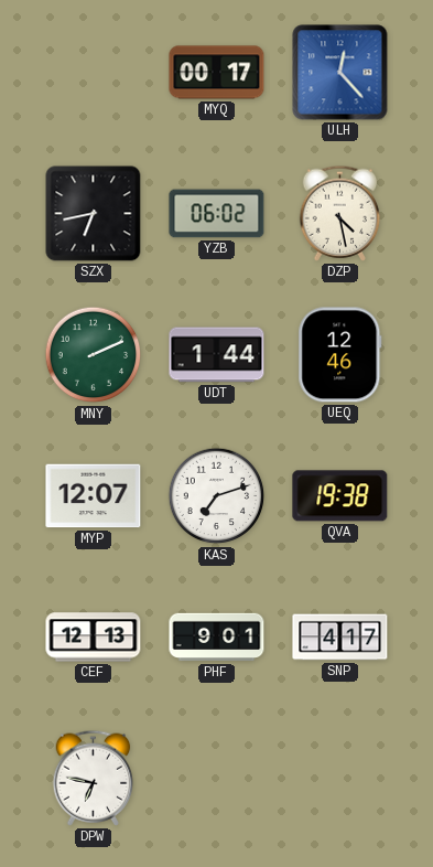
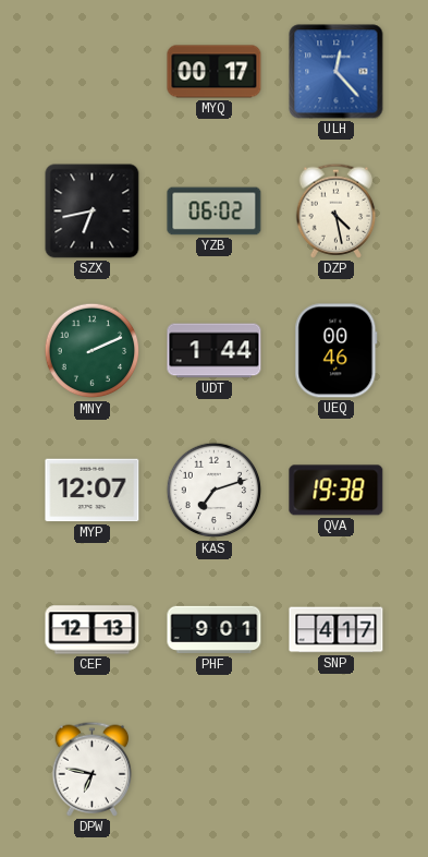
UEQ: 12:46 -> 00:46
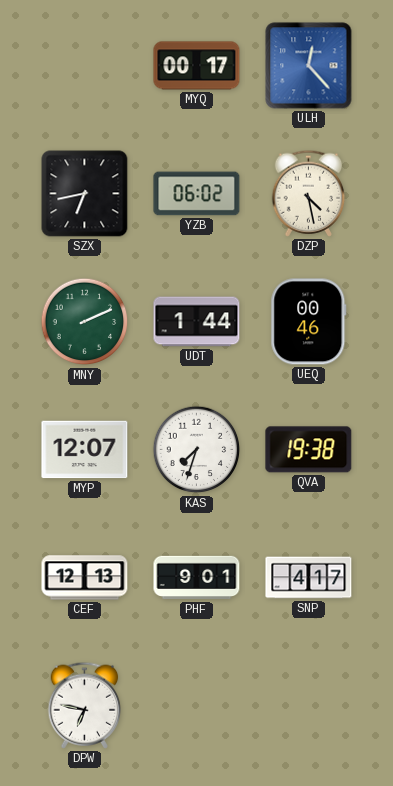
KAS: 7:12 -> 7:33
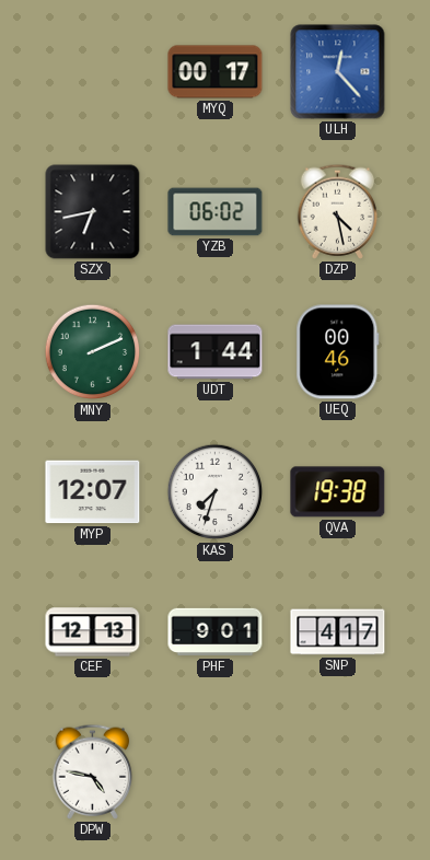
DPW: 6:47 -> 4:47
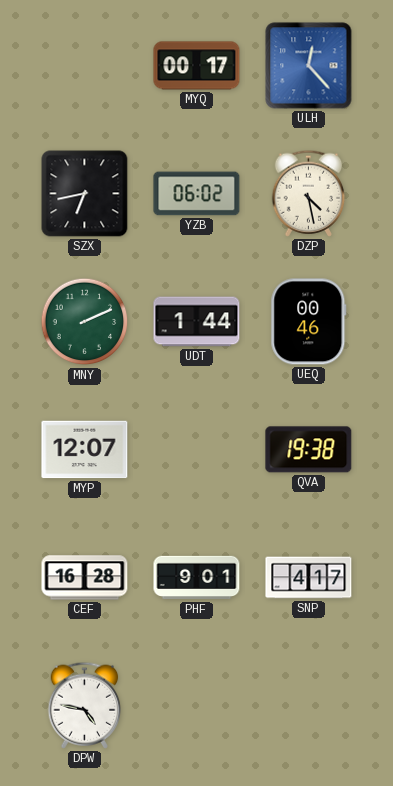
KAS: 7:33 -> none
CEF: 12:13 -> 16:28
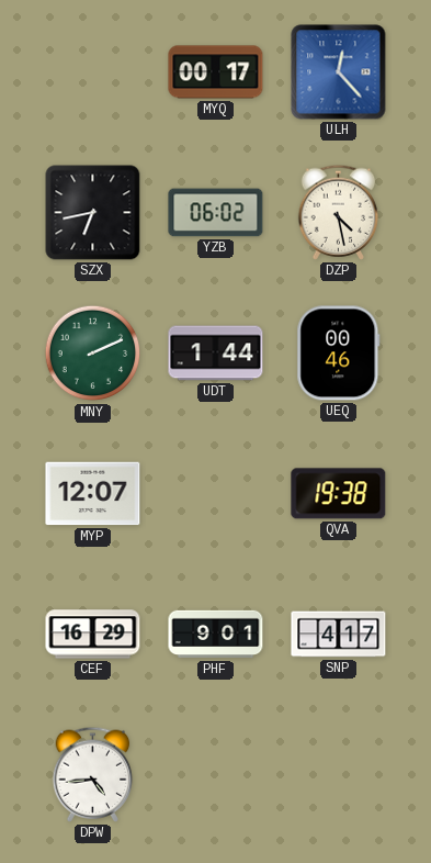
CEF: 16:28 -> 16:29
DPW: 4:47 -> 4:44
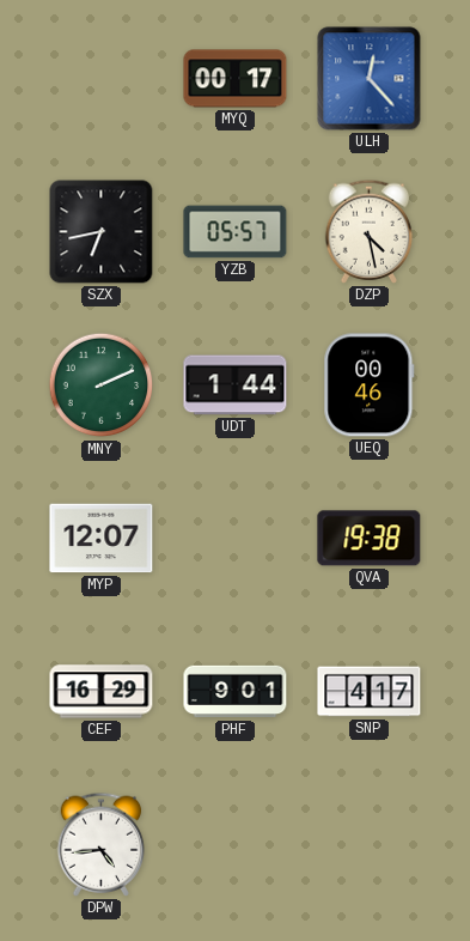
YZB: 06:02 -> 05:57
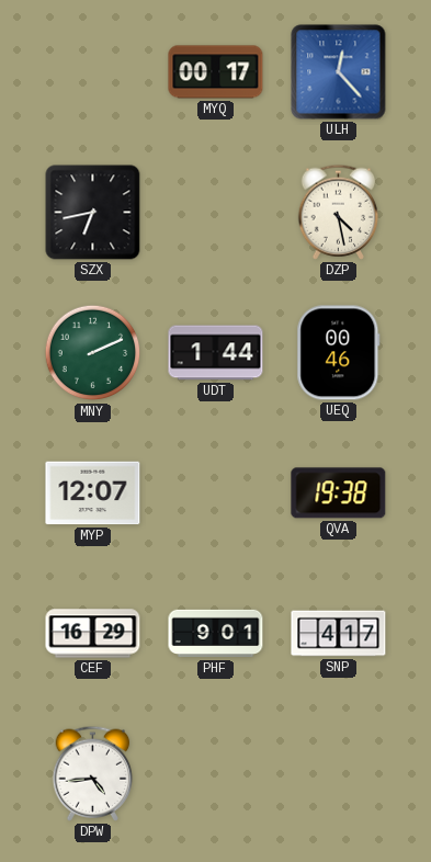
YZB: 05:57 -> none
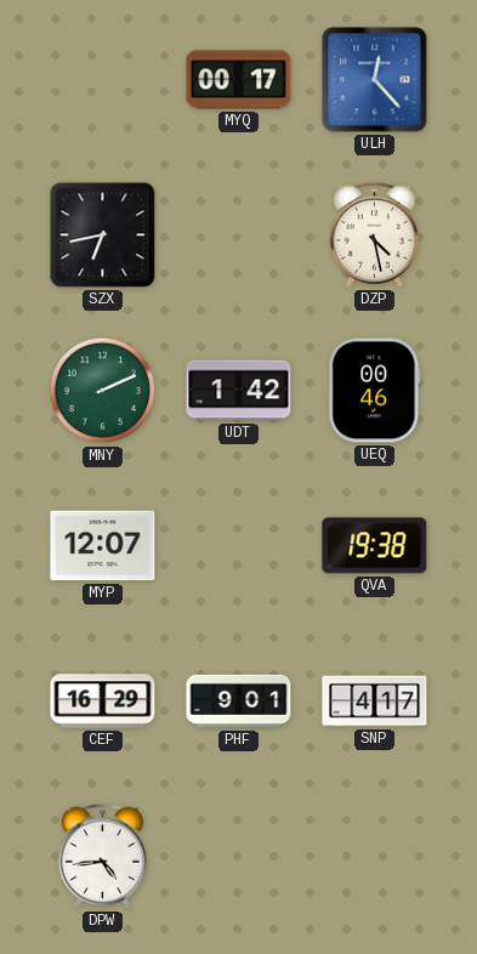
UDT: 1:44 -> 1:42
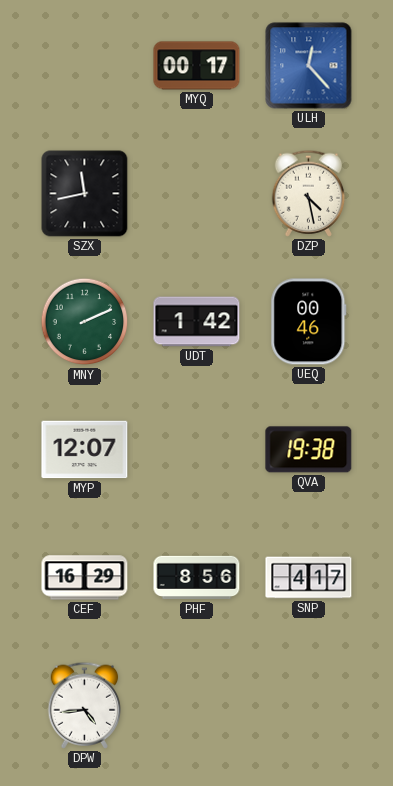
SZX: 6:43 -> 11:43
PHF: 9:01 -> 8:56
